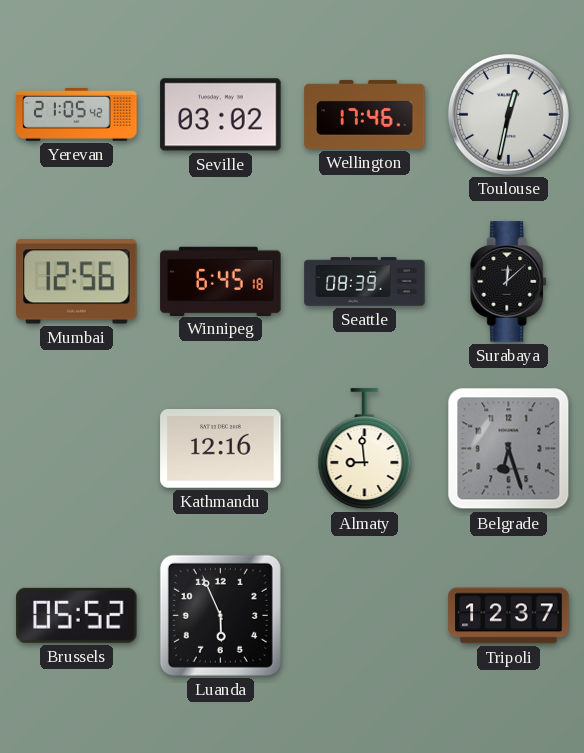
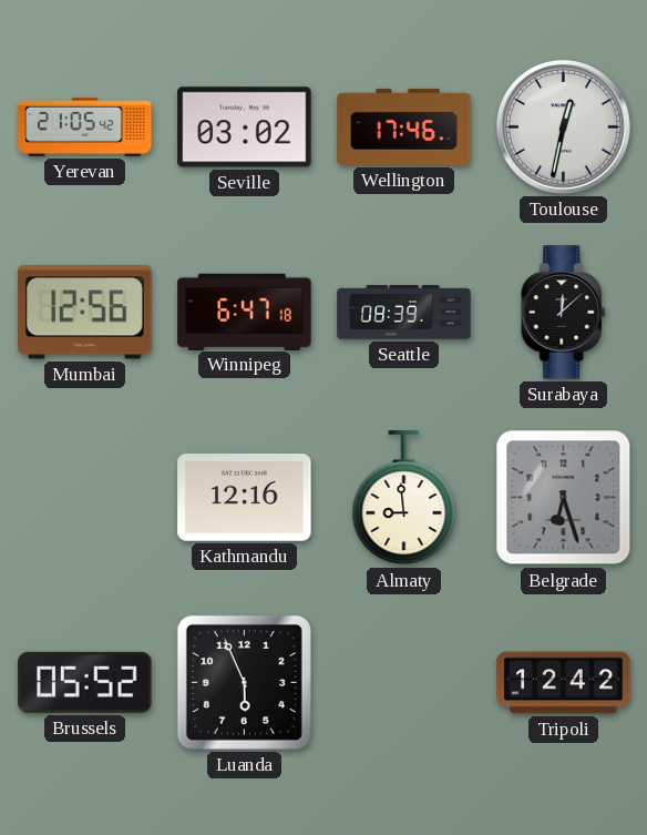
Winnipeg: 6:45 -> 6:47
Tripoli: 12:37 -> 12:42
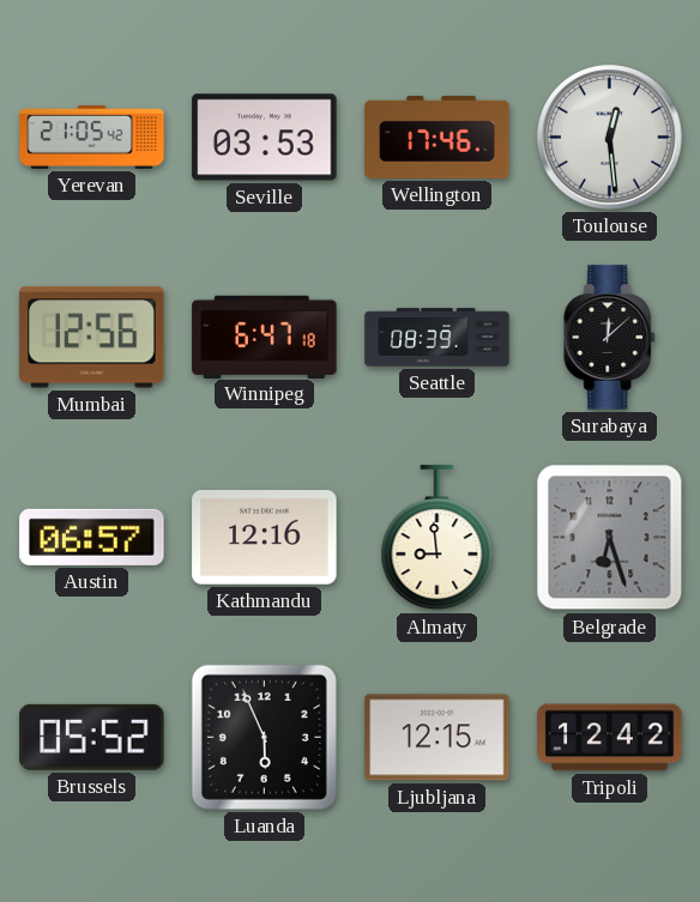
Seville: 03:02 -> 03:53
Toulouse: 12:32 -> 12:29
Austin: none -> 06:57
Ljubljana: none -> 12:15
